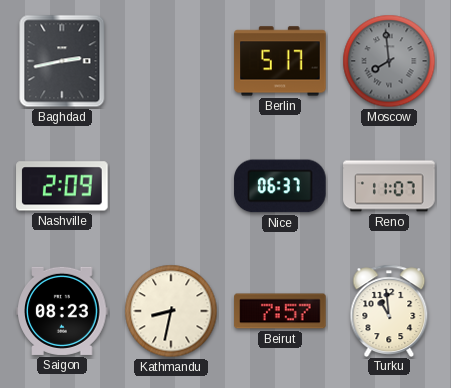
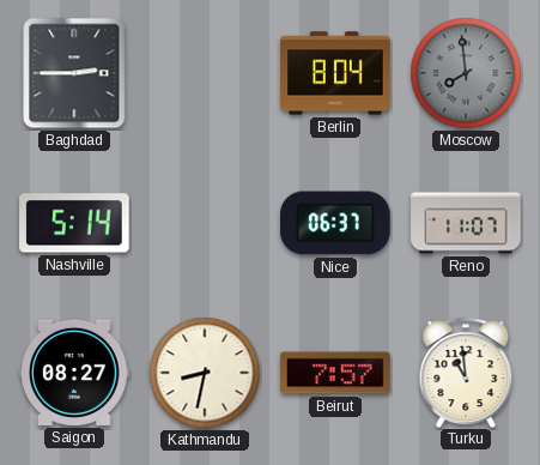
Baghdad: 2:43 -> 2:45
Berlin: 5:17 -> 8:04
Nashville: 2:09 -> 5:14
Saigon: 08:23 -> 08:27
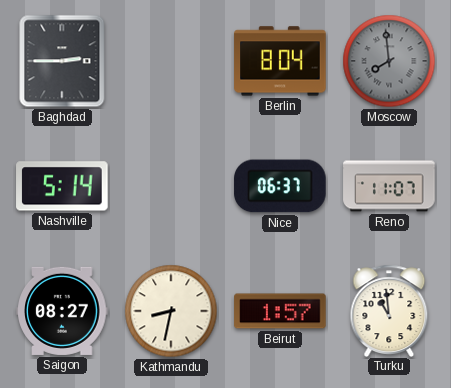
Beirut: 7:57 -> 1:57
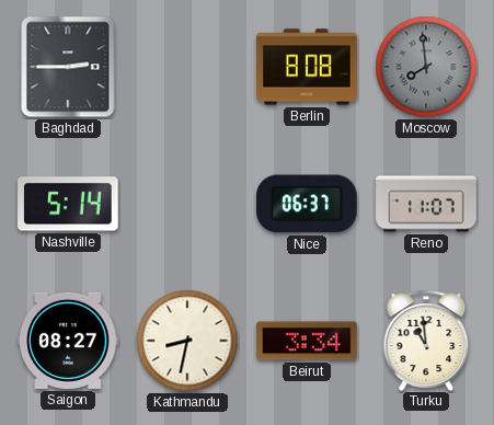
Berlin: 8:04 -> 8:08
Beirut: 1:57 -> 3:34
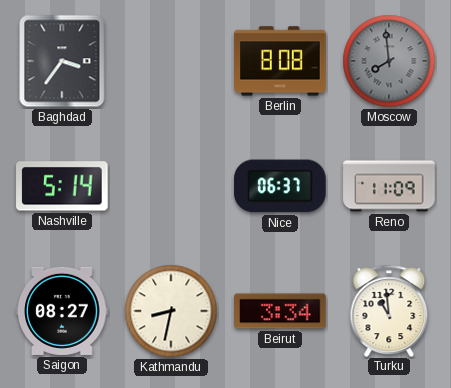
Baghdad: 2:45 -> 3:36
Reno: 11:07 -> 11:09
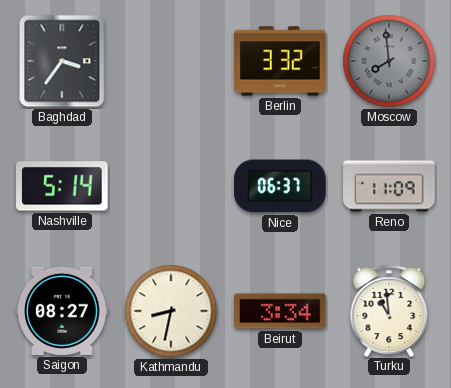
Berlin: 8:08 -> 3:32
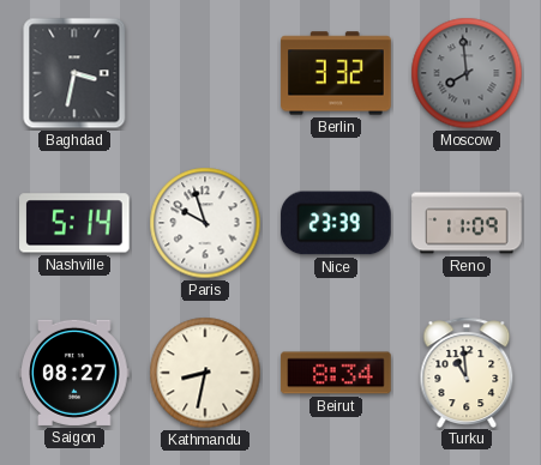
Baghdad: 3:36 -> 3:32
Paris: none -> 9:57
Nice: 06:37 -> 23:39
Beirut: 3:34 -> 8:34
